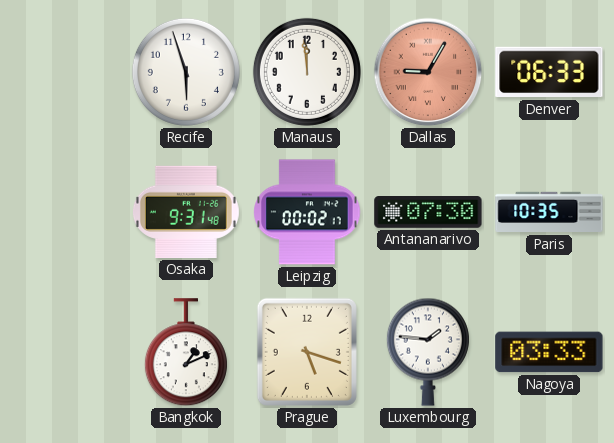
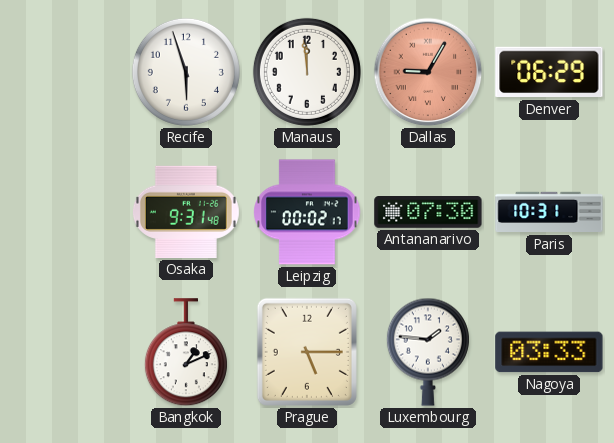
Denver: 06:33 -> 06:29
Paris: 10:35 -> 10:31
Prague: 5:18 -> 5:15
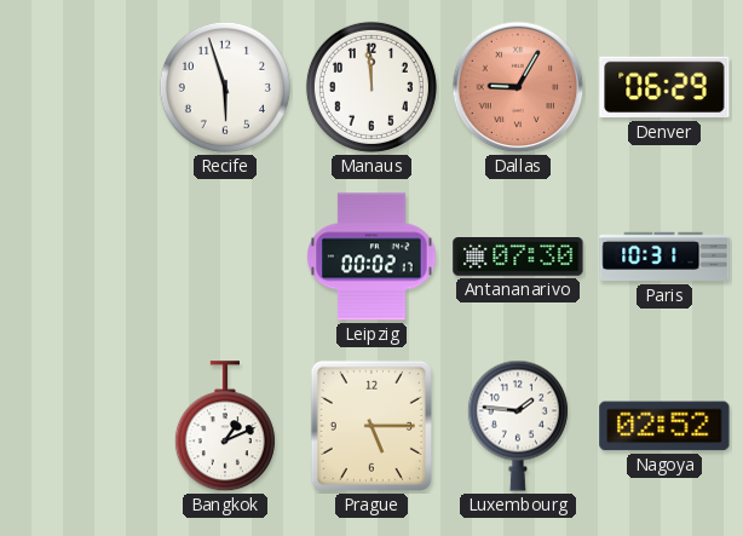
Osaka: 9:31 -> none
Nagoya: 03:33 -> 02:52
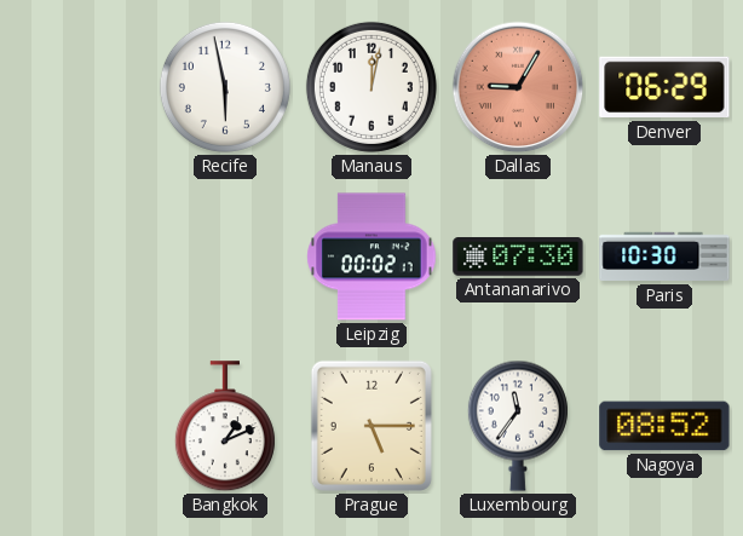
Recife: 5:57 -> 5:58
Manaus: 11:59 -> 12:02
Paris: 10:31 -> 10:30
Luxembourg: 1:46 -> 11:36
Nagoya: 02:52 -> 08:52
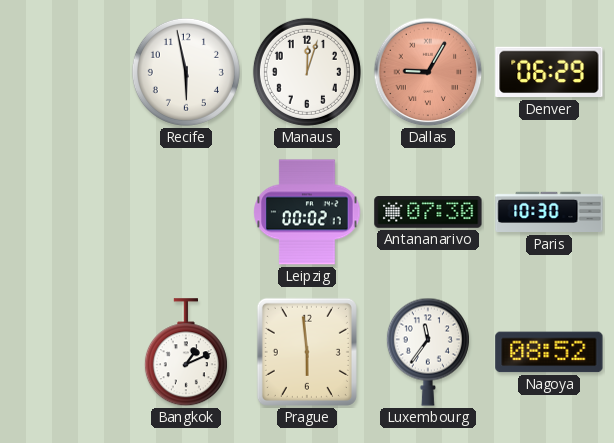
Manaus: 12:02 -> 12:03
Prague: 5:15 -> 5:59
